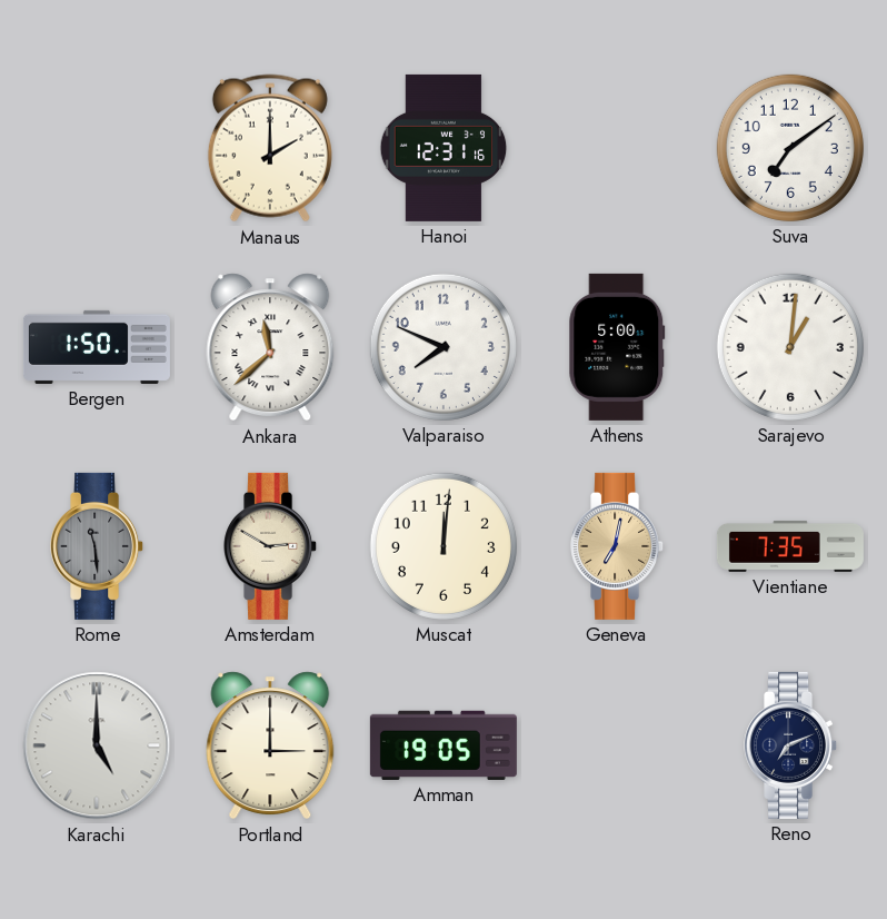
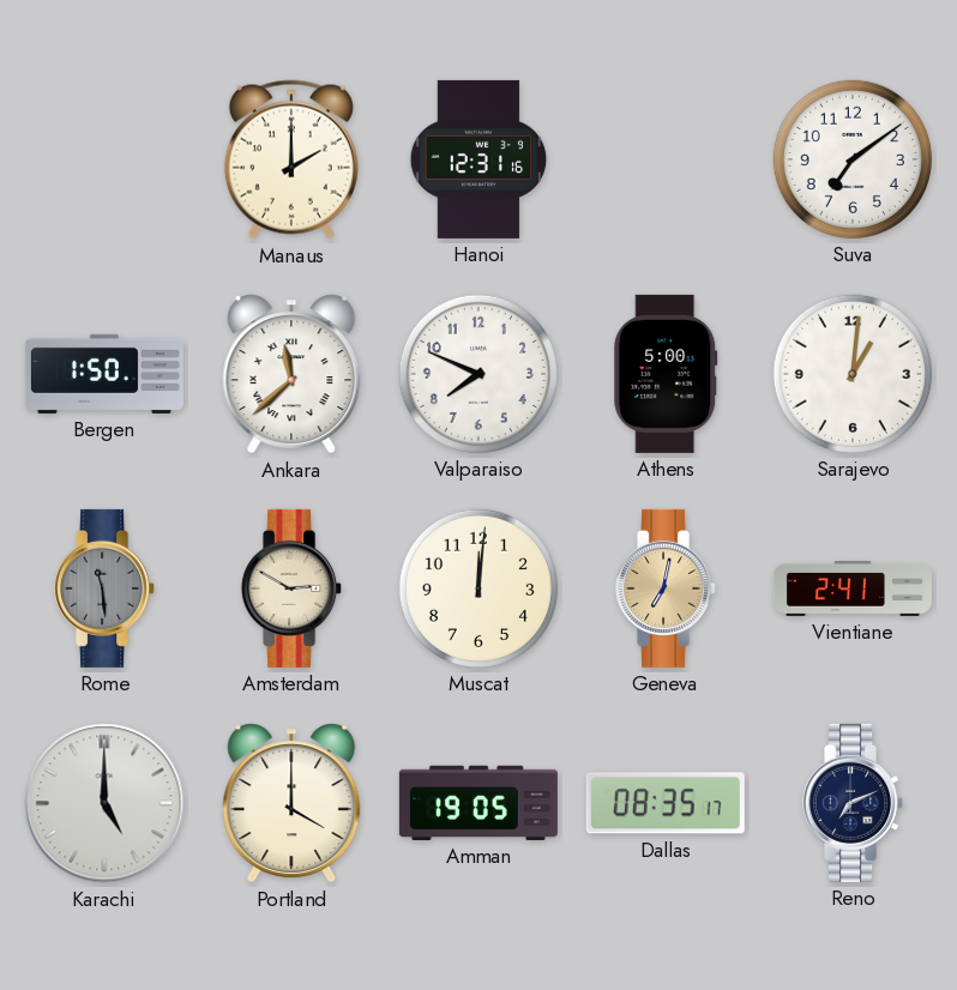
Vientiane: 7:35 -> 2:41
Portland: 3:00 -> 4:00
Dallas: none -> 08:35
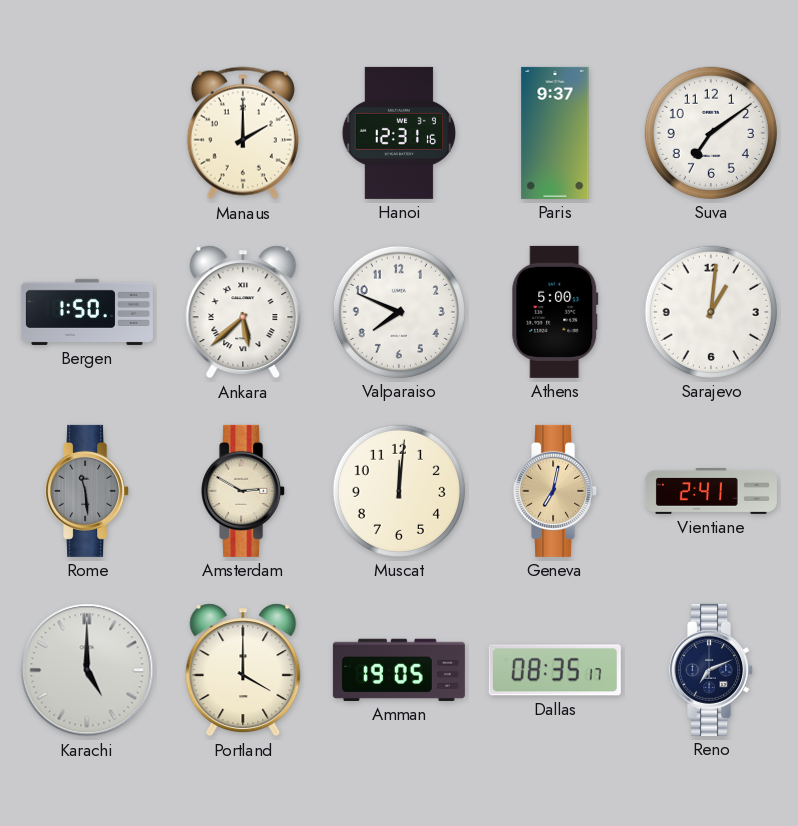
Paris: none -> 9:37
Ankara: 11:38 -> 5:38
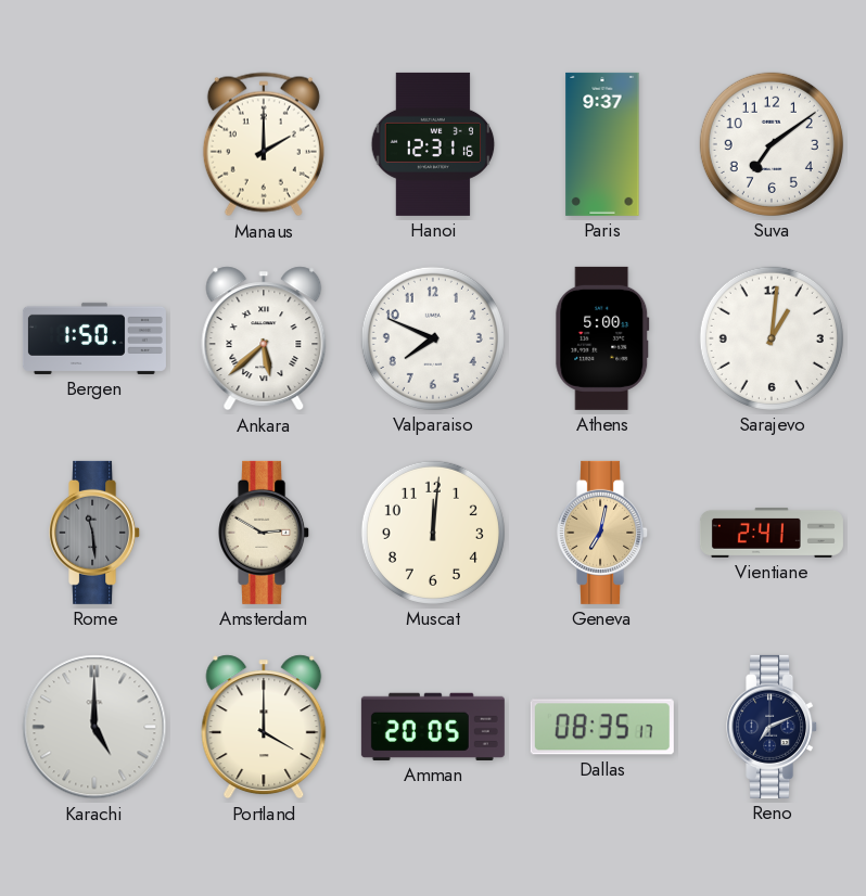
Amman: 19:05 -> 20:05
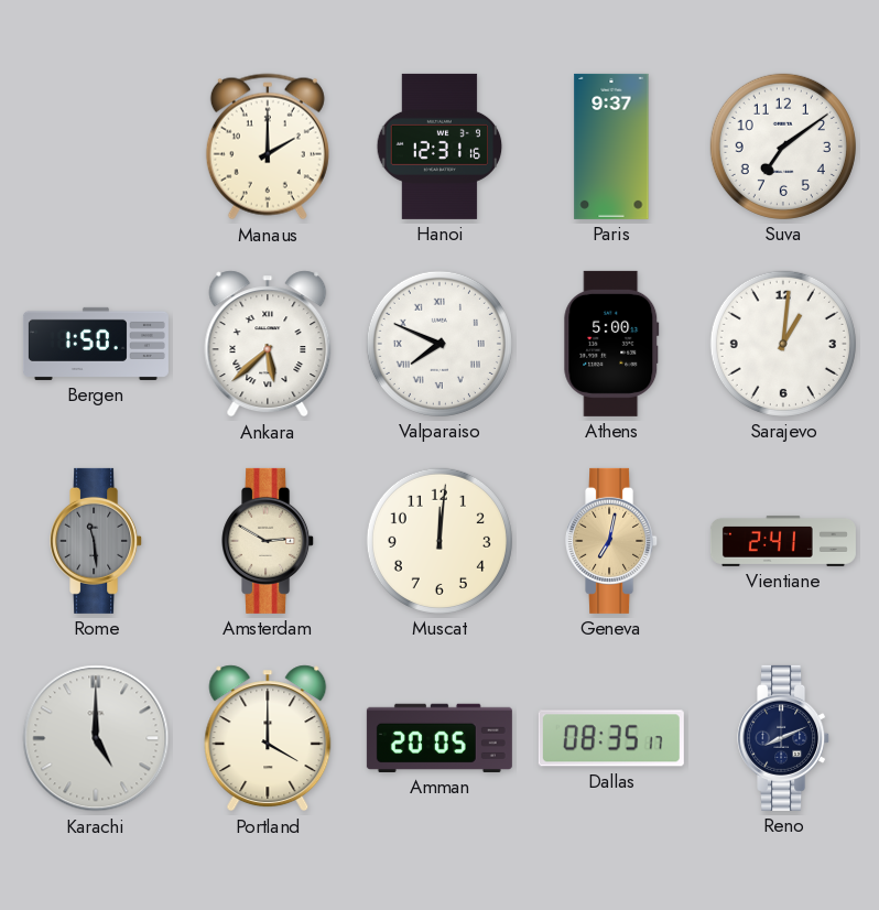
Valparaiso numerals: Arabic -> Roman
Reno: 7:11 -> 8:11
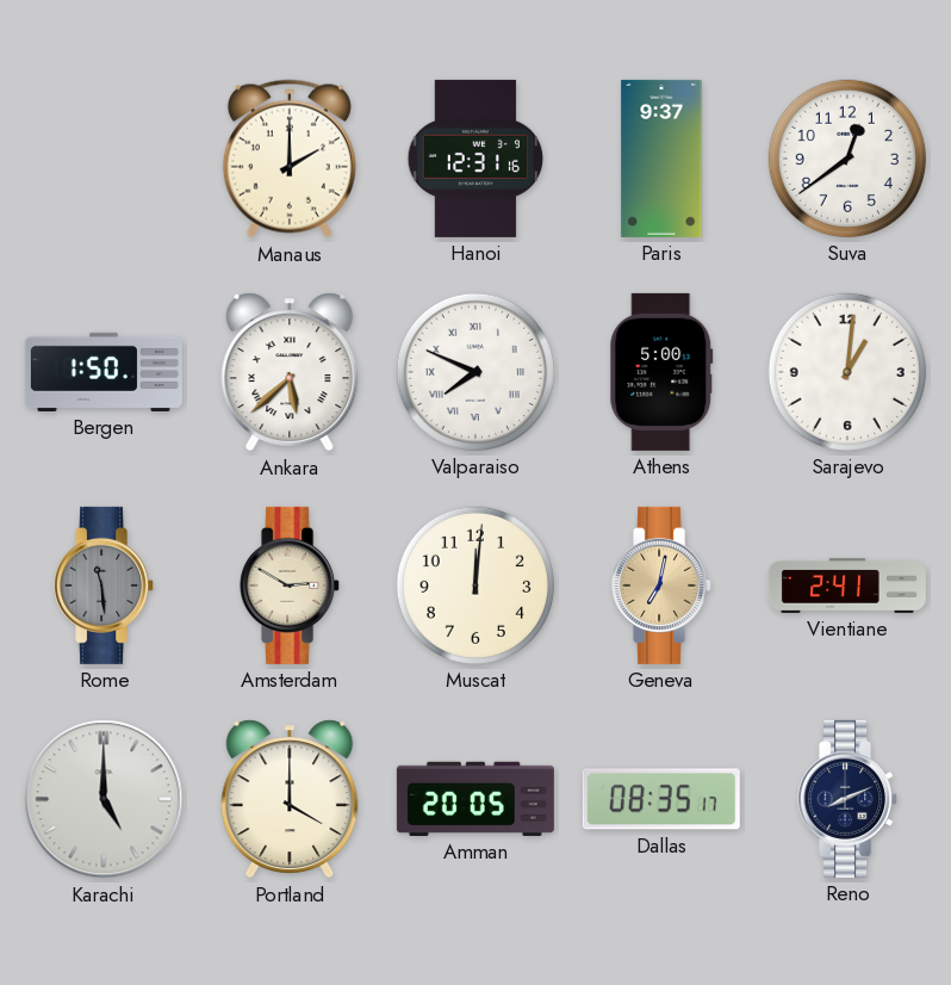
Suva: 7:09 -> 12:39
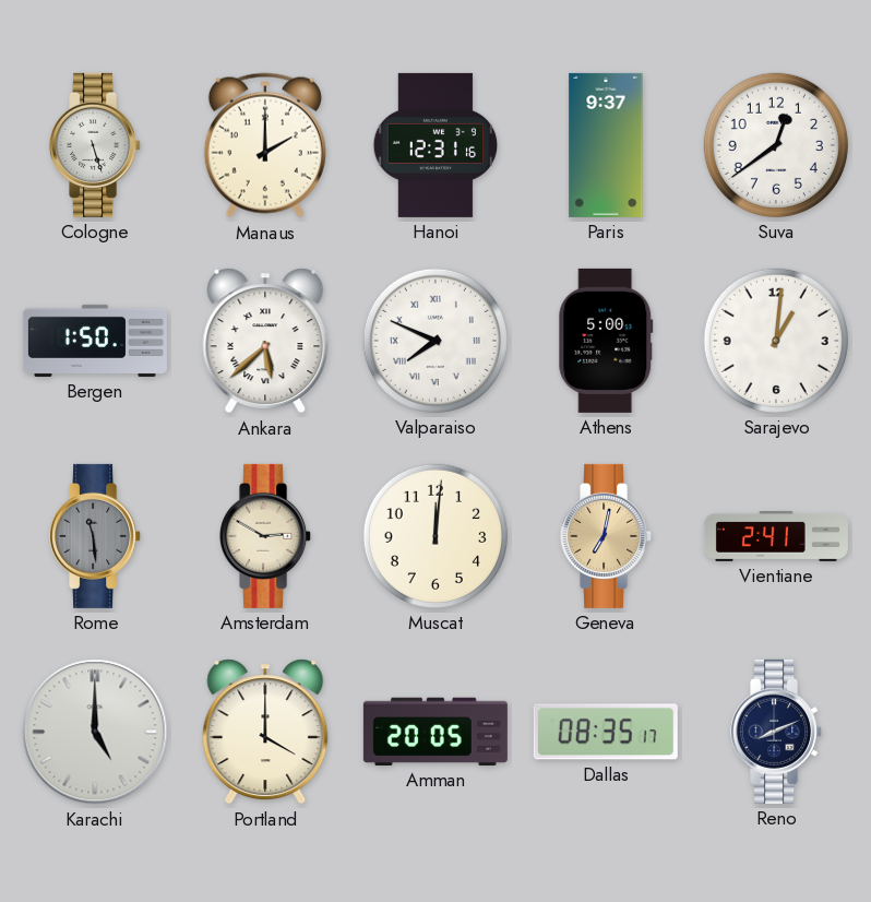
Cologne: none -> 5:27
